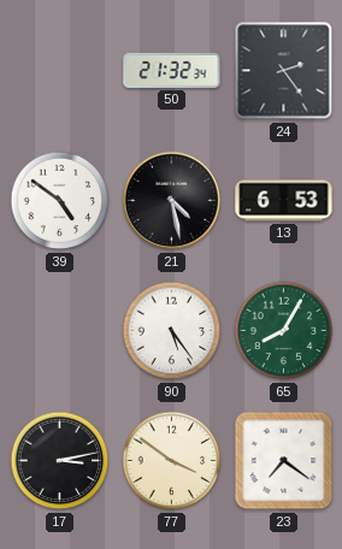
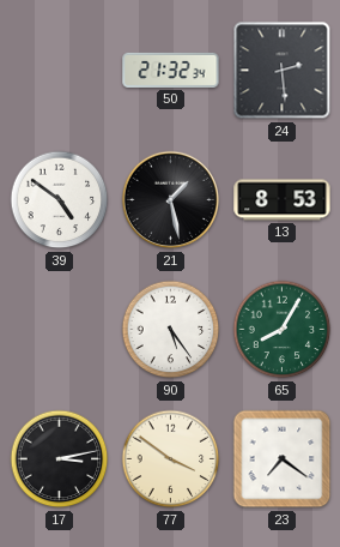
24: 2:24 -> 2:29
21: 4:28 -> 1:28
13: 6:53 -> 8:53
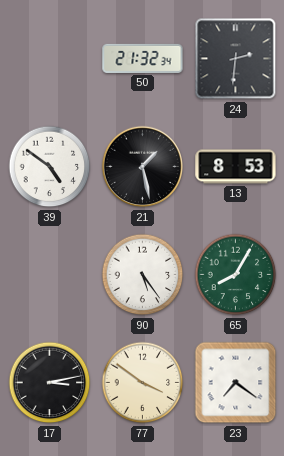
24: 2:29 -> 2:31
